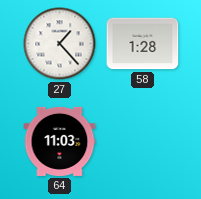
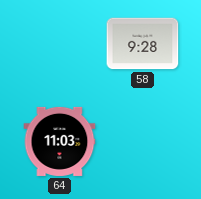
27: 1:23 -> none
58: 1:28 -> 9:28
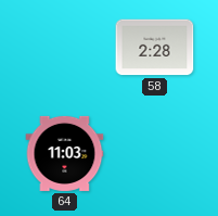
58: 9:28 -> 2:28
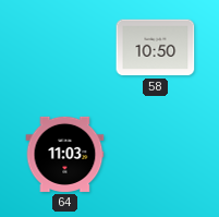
58: 2:28 -> 10:50
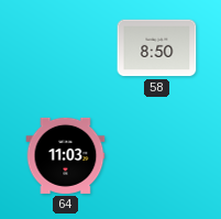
58: 10:50 -> 8:50
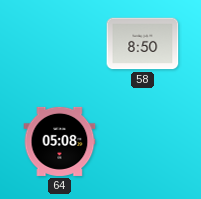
64: 11:03 -> 05:08
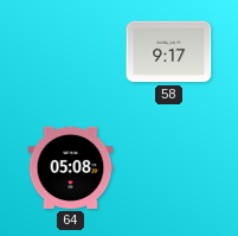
58: 8:50 -> 9:17
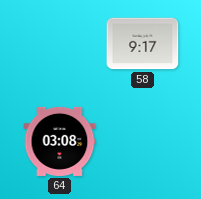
64: 05:08 -> 03:08
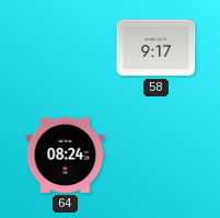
64: 03:08 -> 08:24
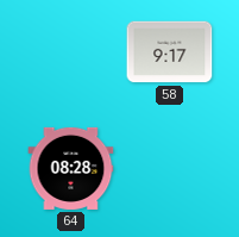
64: 08:24 -> 08:28
